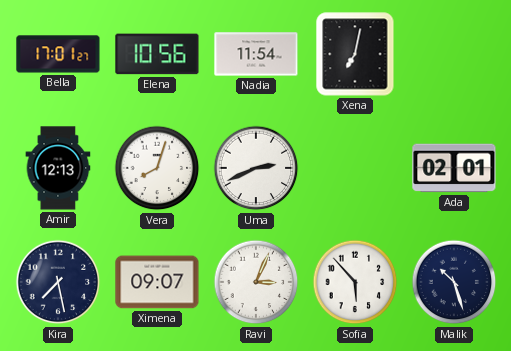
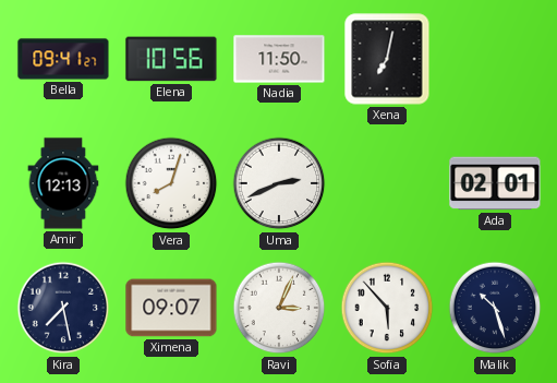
Bella: 17:01 -> 09:41
Nadia: 11:54 -> 11:50
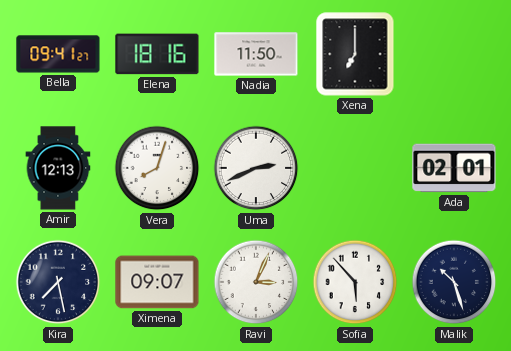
Elena: 10:56 -> 18:16
Xena: 7:02 -> 7:00
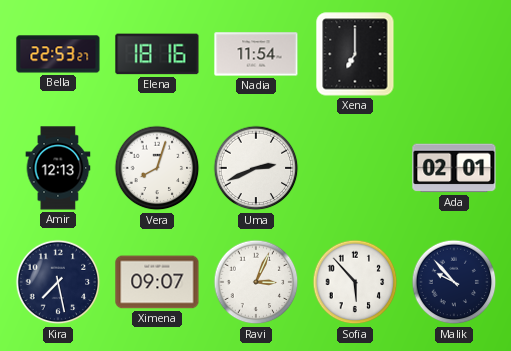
Bella: 09:41 -> 22:53
Nadia: 11:50 -> 11:54
Malik: 10:27 -> 9:53
